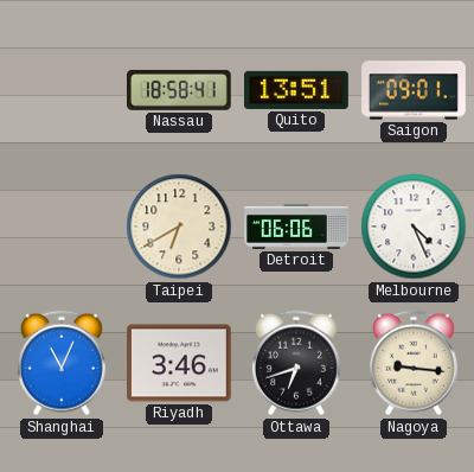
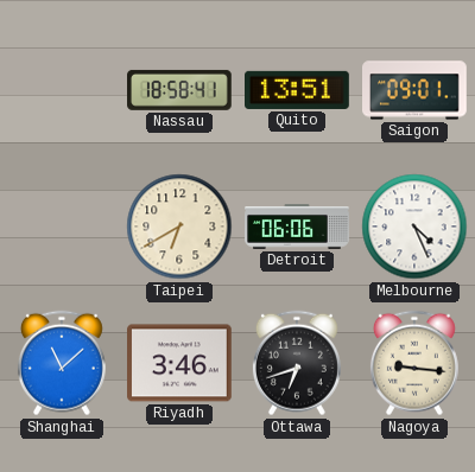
Shanghai: 11:04 -> 11:08
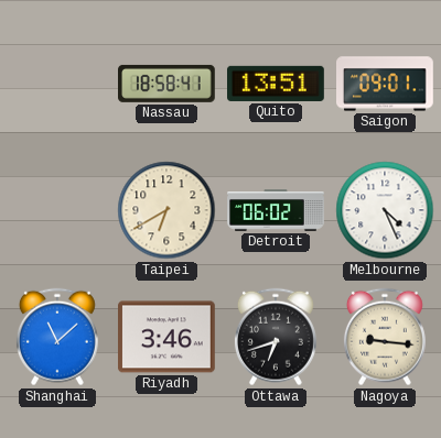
Detroit: 06:06 -> 06:02
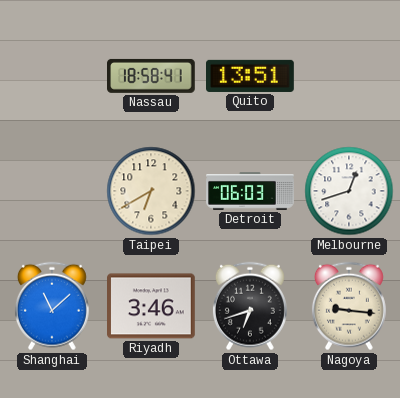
Saigon: 09:01 -> none
Detroit: 06:02 -> 06:03
Melbourne: 4:26 -> 12:42
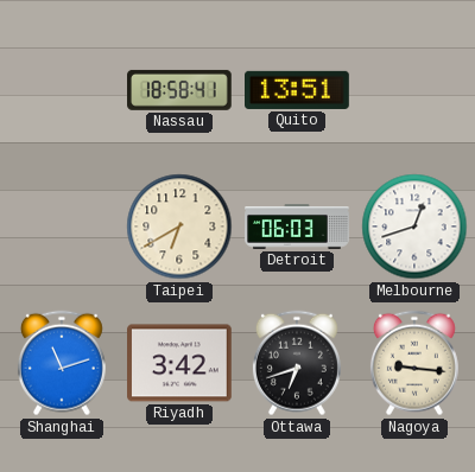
Shanghai: 11:08 -> 11:12
Riyadh: 3:46 -> 3:42
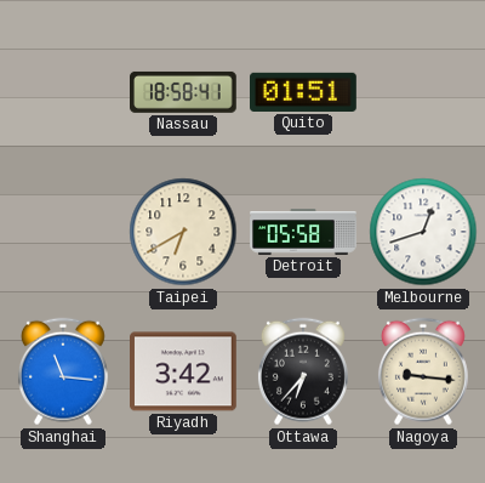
Quito: 13:51 -> 01:51
Detroit: 06:03 -> 05:58
Shanghai: 11:12 -> 11:16
Ottawa: 6:42 -> 6:37
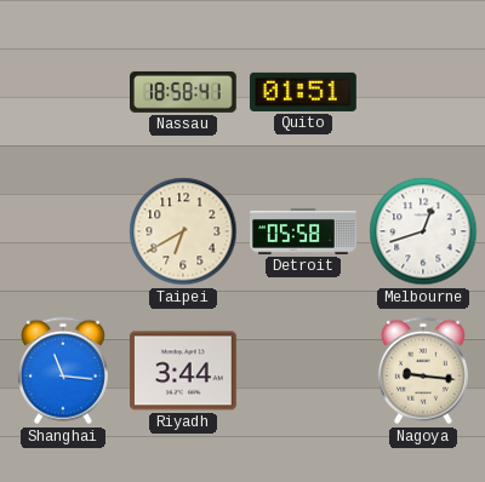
Riyadh: 3:42 -> 3:44
Ottawa: 6:37 -> none
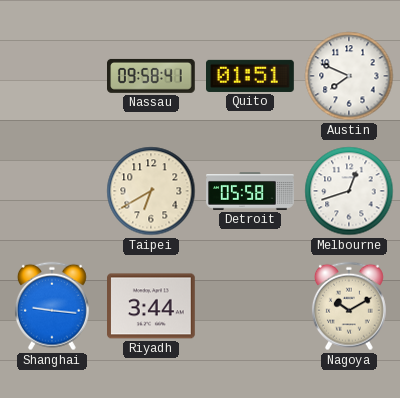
Nassau: 18:58 -> 09:58
Austin: none -> 7:49
Shanghai: 11:16 -> 9:16
Nagoya: 9:16 -> 10:10
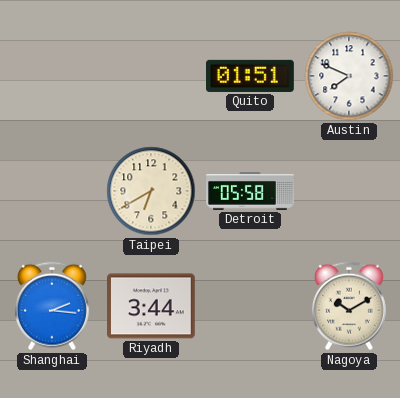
Nassau: 09:58 -> none
Melbourne: 12:42 -> none
Shanghai: 9:16 -> 2:16
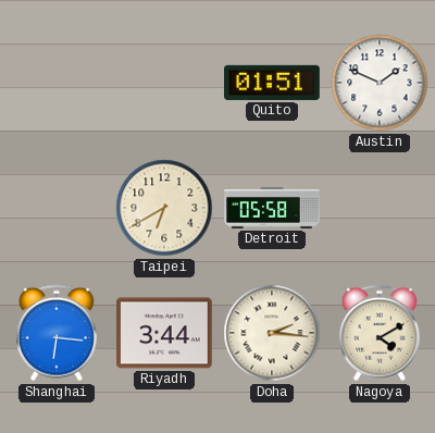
Austin: 7:49 -> 1:49
Shanghai: 2:16 -> 6:16
Doha: none -> 2:16
Nagoya: 10:10 -> 4:10
